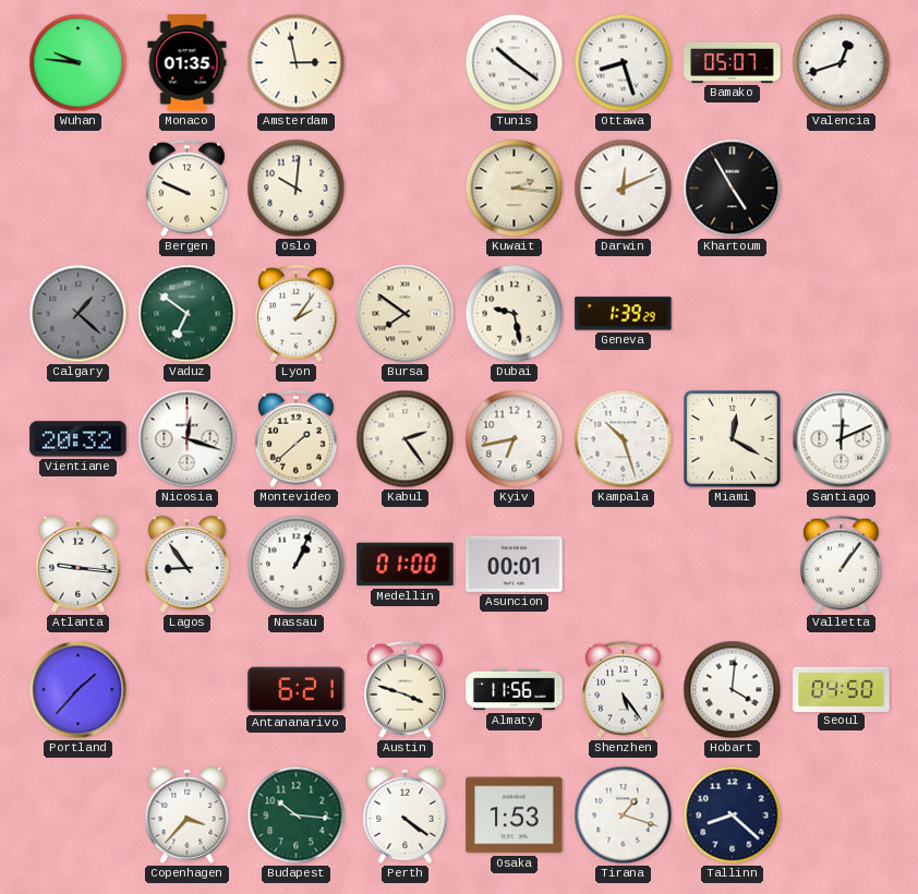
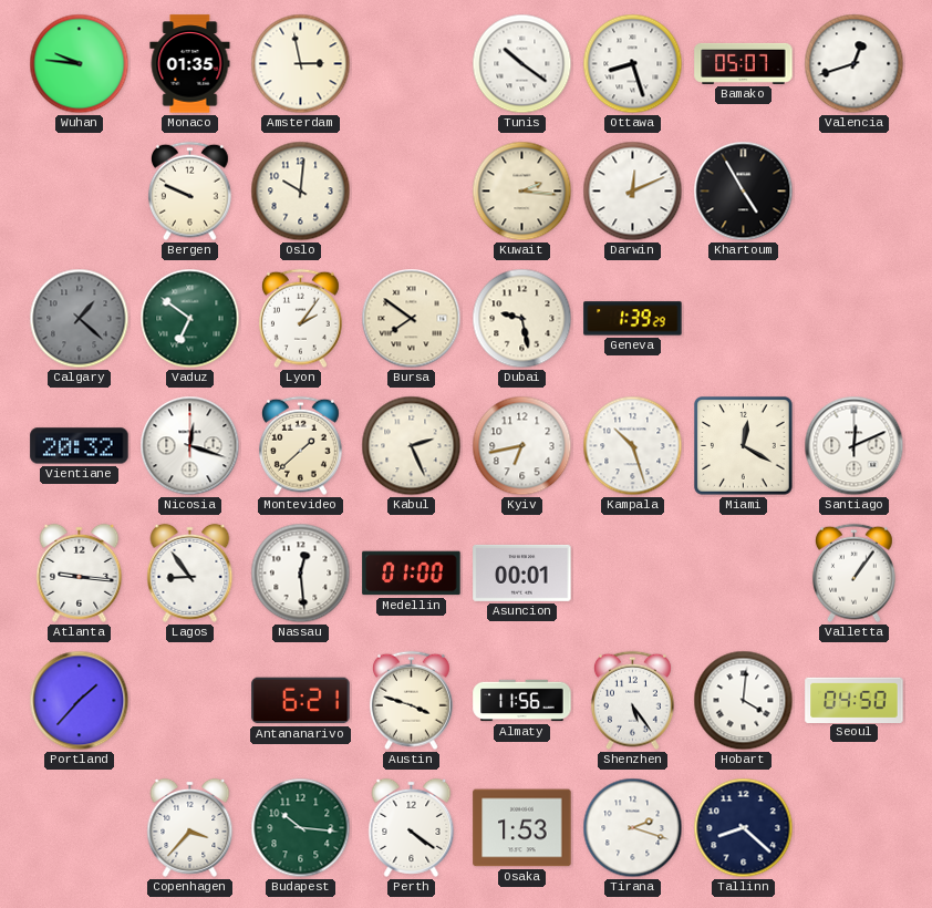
Kabul: 2:24 -> 2:26
Nassau: 1:04 -> 12:29
Tirana: 1:18 -> 2:18
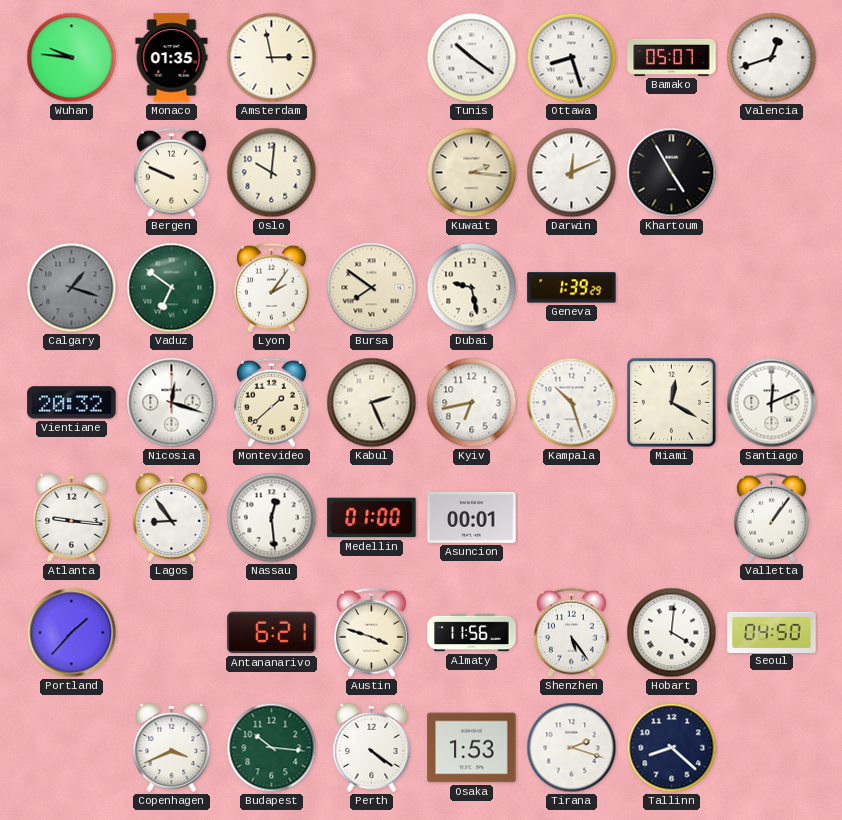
Calgary: 1:22 -> 1:18
Copenhagen: 3:37 -> 3:41
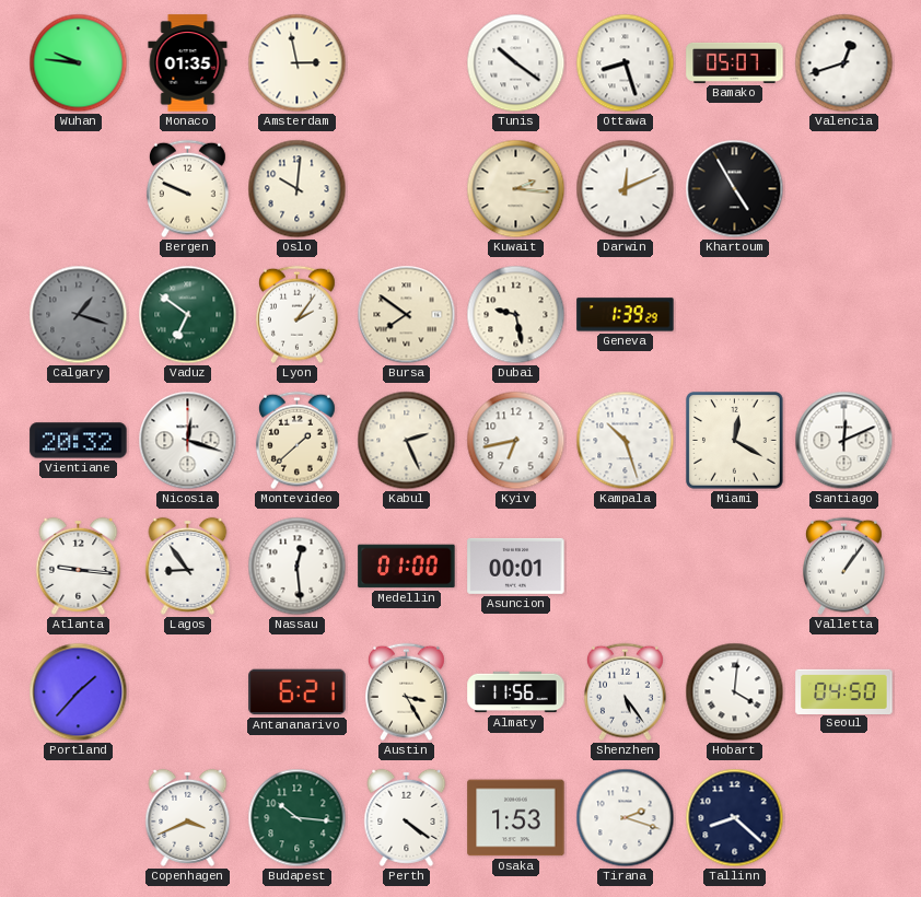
Austin: 3:48 -> 3:25
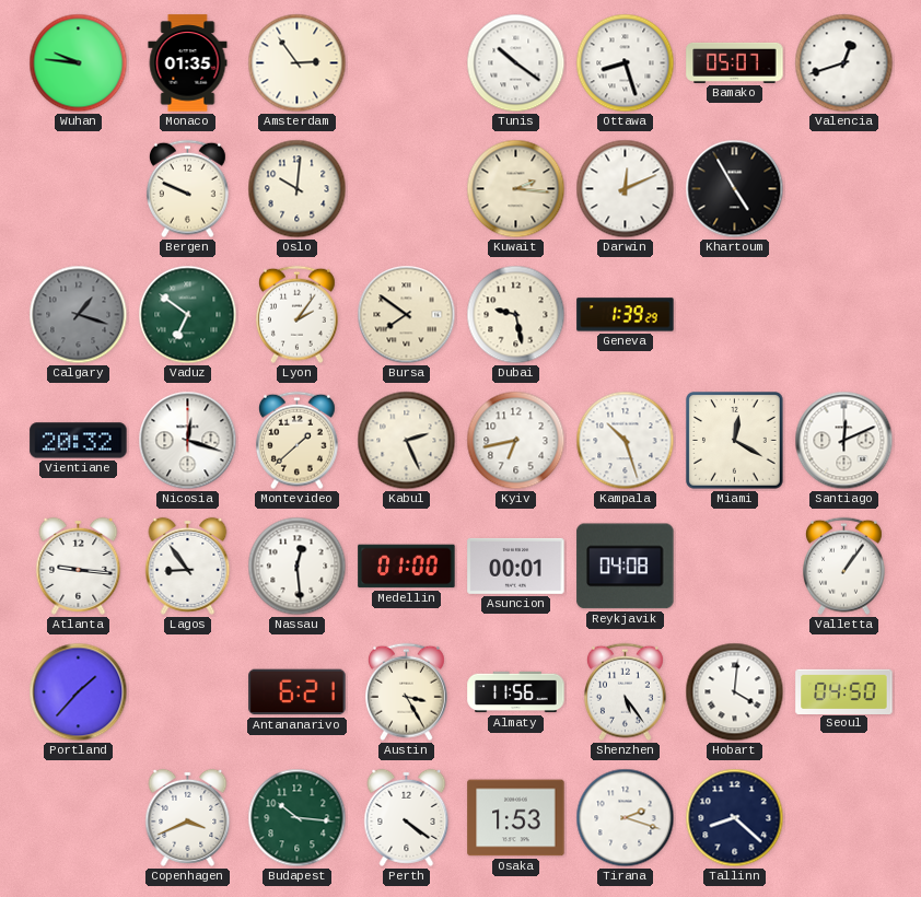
Amsterdam: 2:58 -> 2:54
Reykjavik: none -> 04:08
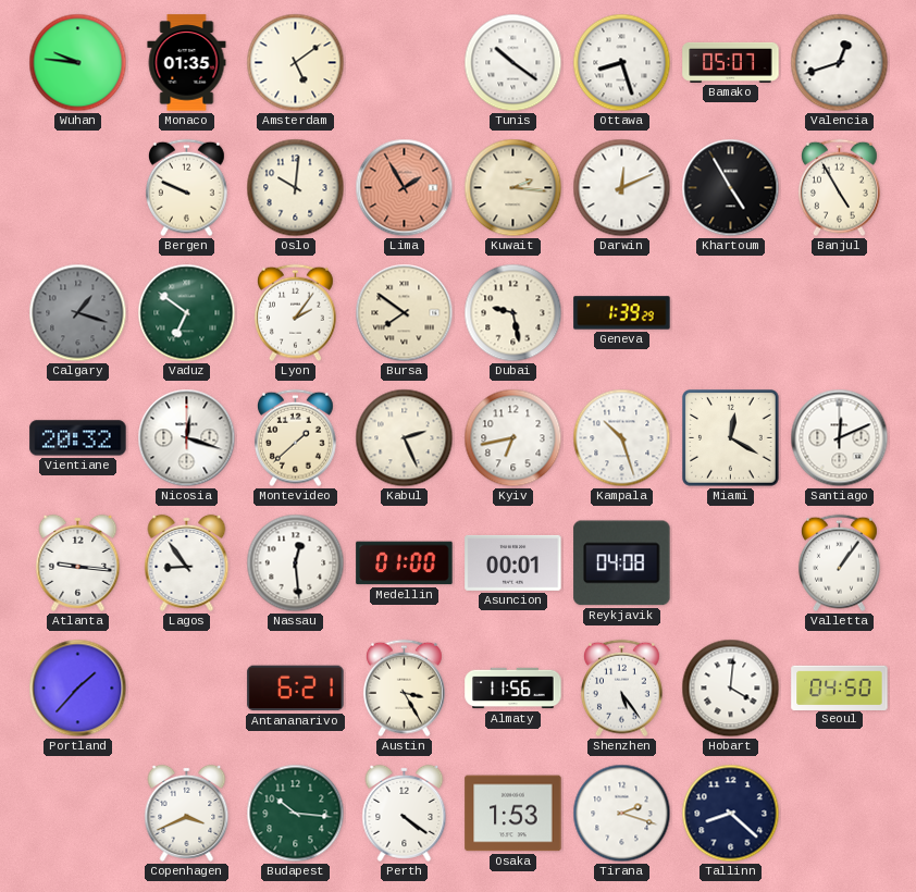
Amsterdam: 2:54 -> 5:09
Lima: none -> 1:55
Banjul: none -> 4:55
